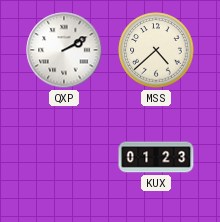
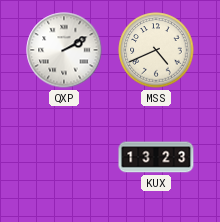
MSS: 4:38 -> 4:41
KUX: 01:23 -> 13:23
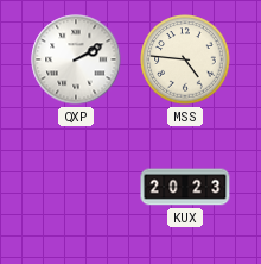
MSS: 4:41 -> 4:46
KUX: 13:23 -> 20:23
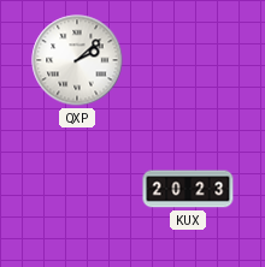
QXP: 2:10 -> 2:08
MSS: 4:46 -> none
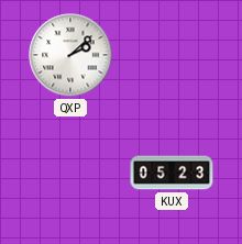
KUX: 20:23 -> 05:23
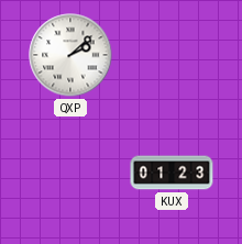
KUX: 05:23 -> 01:23
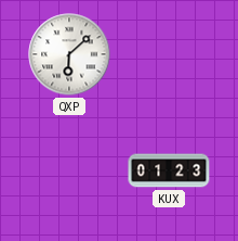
QXP: 2:08 -> 6:08
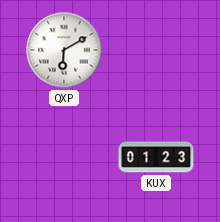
QXP: 6:08 -> 6:10
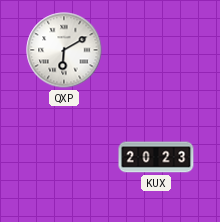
KUX: 01:23 -> 20:23
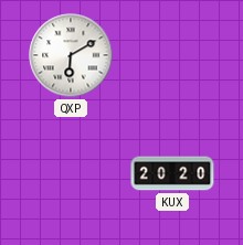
KUX: 20:23 -> 20:20
